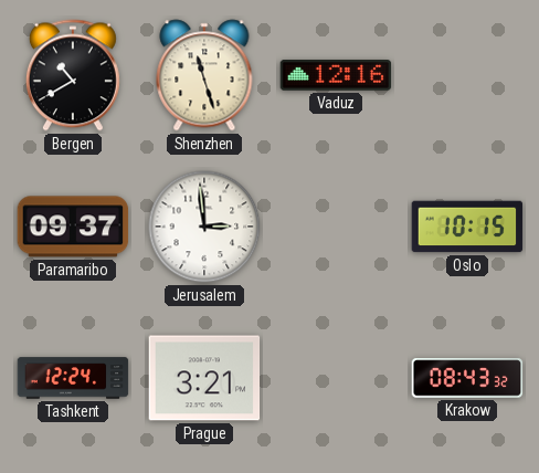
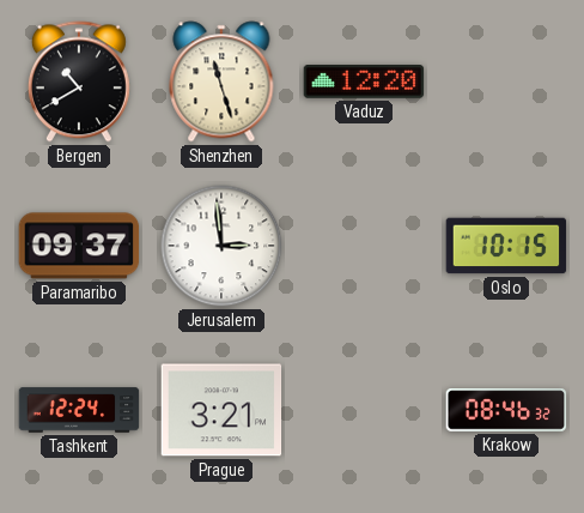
Vaduz: 12:16 -> 12:20
Krakow: 08:43 -> 08:46
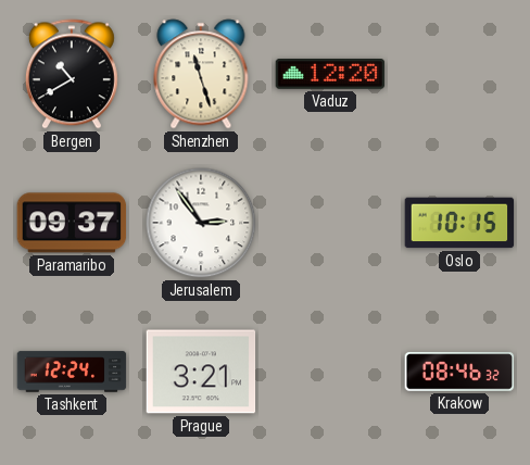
Jerusalem: 2:59 -> 2:54
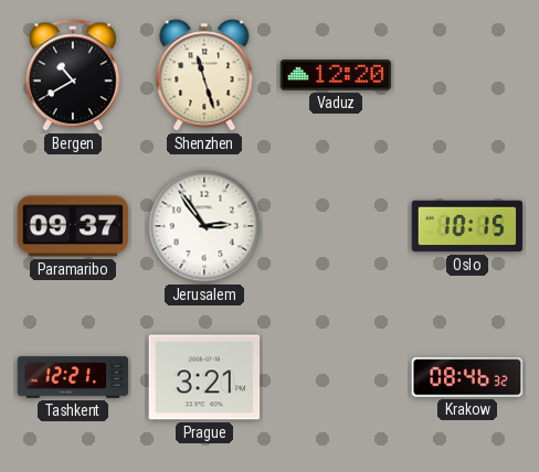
Tashkent: 12:24 -> 12:21
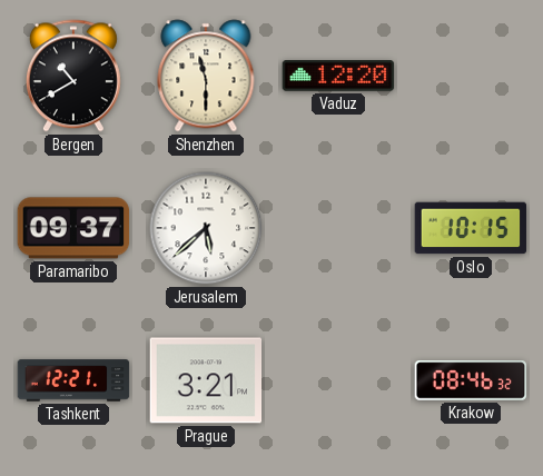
Shenzhen: 11:27 -> 11:30
Jerusalem: 2:54 -> 5:38
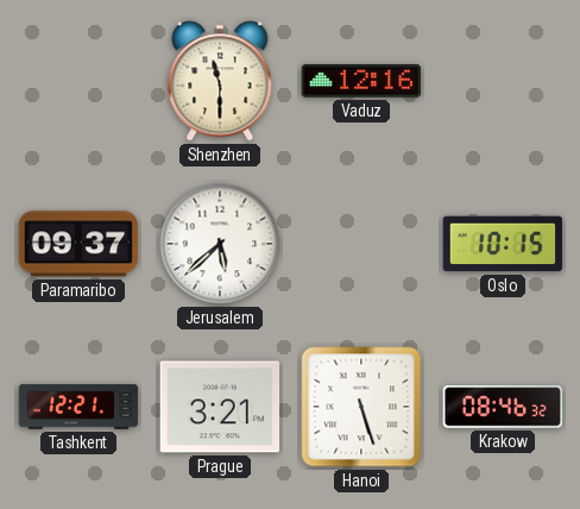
Bergen: 10:40 -> none
Vaduz: 12:20 -> 12:16
Hanoi: none -> 5:27
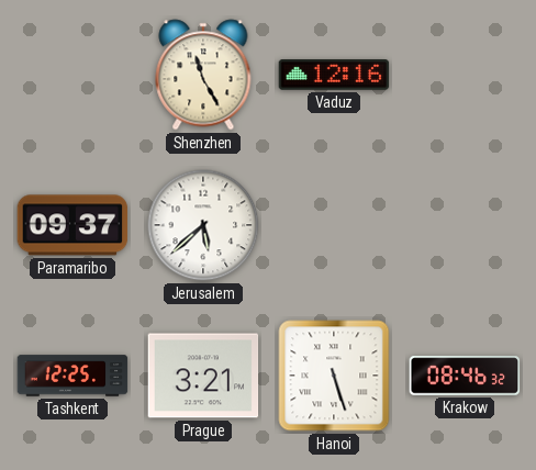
Shenzhen: 11:30 -> 11:25
Oslo: 10:15 -> none
Tashkent: 12:21 -> 12:25
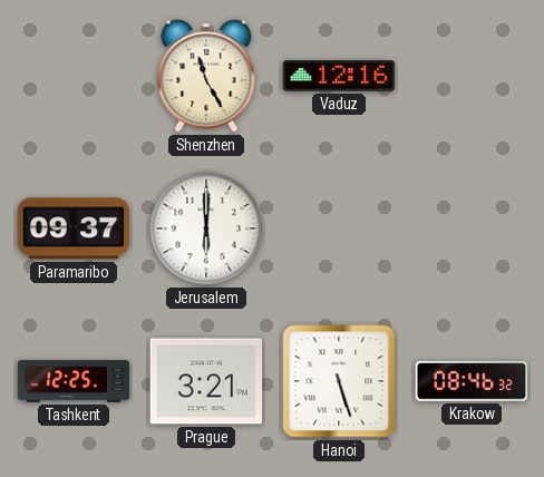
Jerusalem: 5:38 -> 6:00
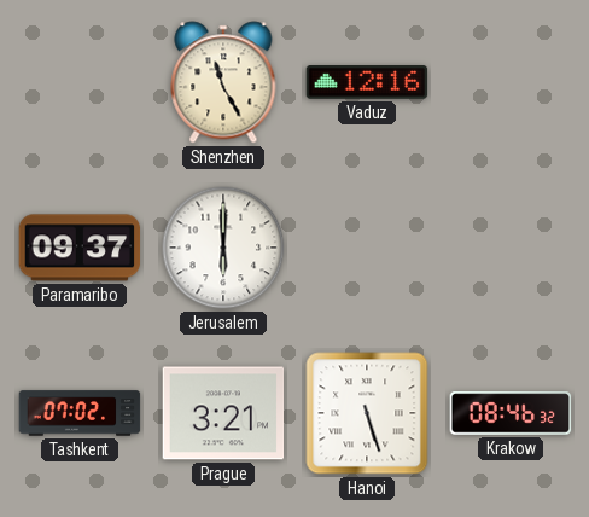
Tashkent: 12:25 -> 07:02
